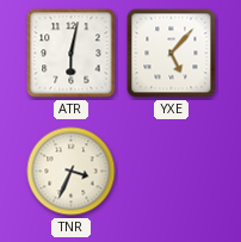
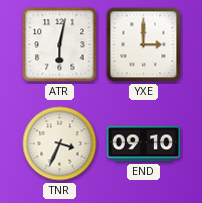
YXE: 5:07 -> 3:00
END: none -> 09:10
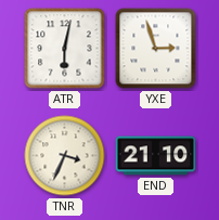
YXE: 3:00 -> 2:57
END: 09:10 -> 21:10
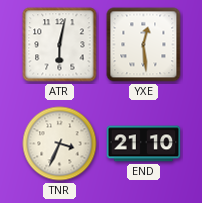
YXE: 2:57 -> 12:29
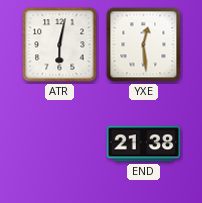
TNR: 3:34 -> none
END: 21:10 -> 21:38
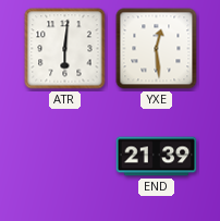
ATR: 6:02 -> 6:01
END: 21:38 -> 21:39
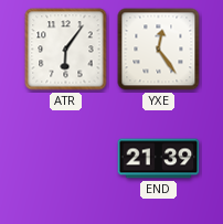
ATR: 6:01 -> 6:06
YXE: 12:29 -> 12:24
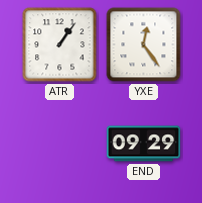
ATR: 6:06 -> 1:06
END: 21:39 -> 09:29
